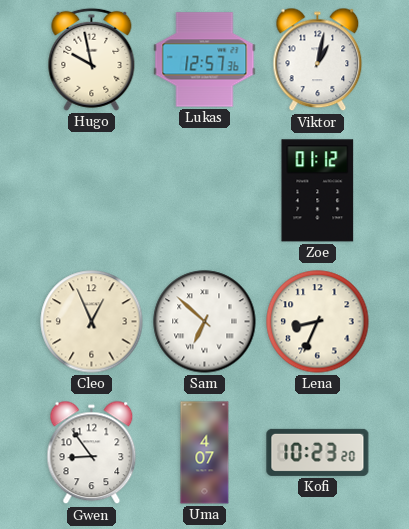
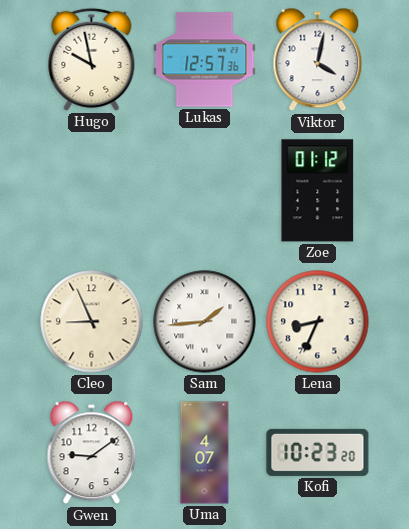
Viktor: 1:02 -> 4:02
Cleo: 12:56 -> 8:56
Sam: 6:52 -> 1:44
Gwen: 8:54 -> 9:09
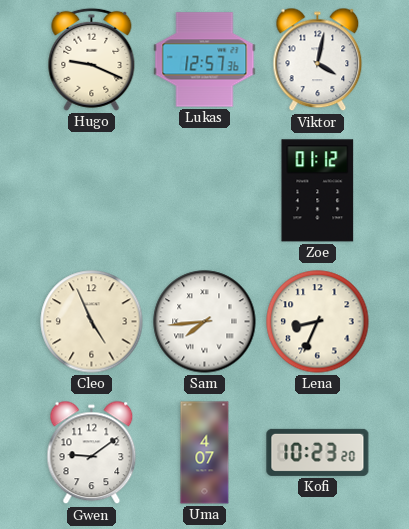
Hugo: 9:58 -> 9:19
Cleo: 8:56 -> 4:56
Sam: 1:44 -> 7:44
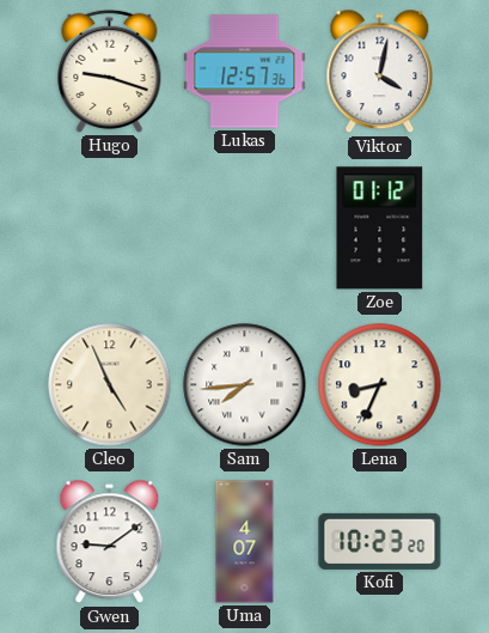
Hugo: 9:19 -> 9:18
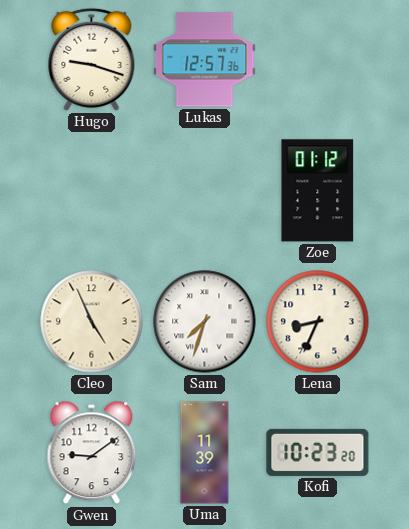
Viktor: 4:02 -> none
Sam: 7:44 -> 7:33
Uma: 4:07 -> 11:39
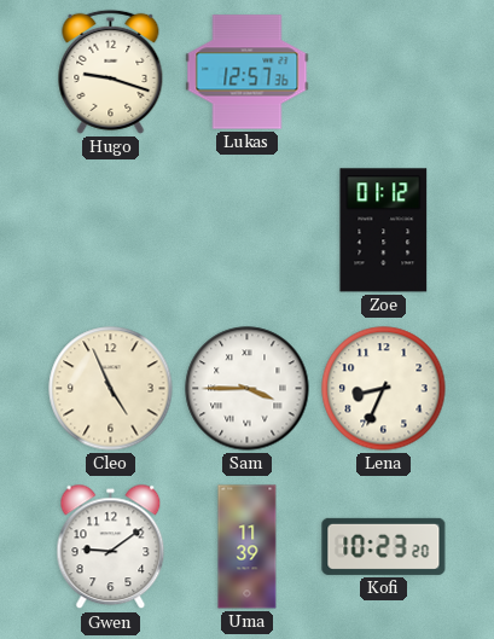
Sam: 7:33 -> 3:45
